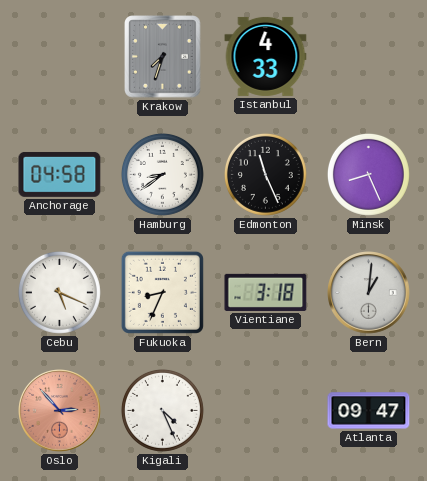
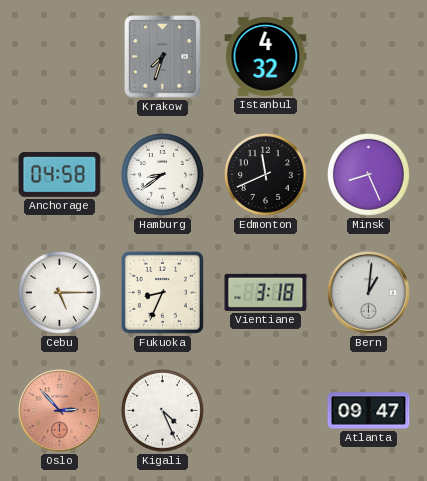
Istanbul: 4:33 -> 4:32
Edmonton: 11:26 -> 11:41
Cebu: 5:19 -> 5:15
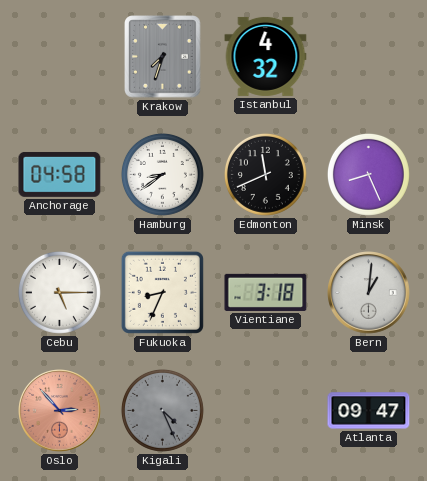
Kigali dial: white -> grey
